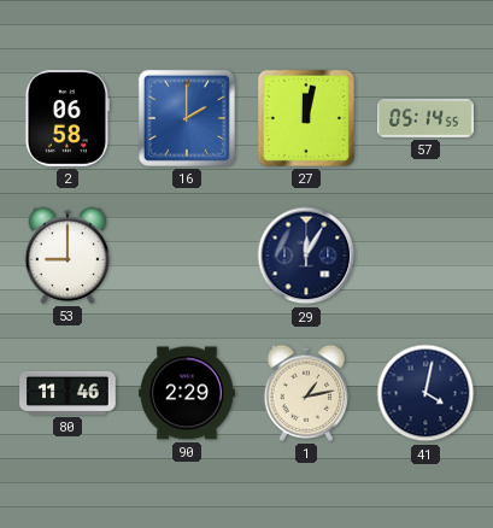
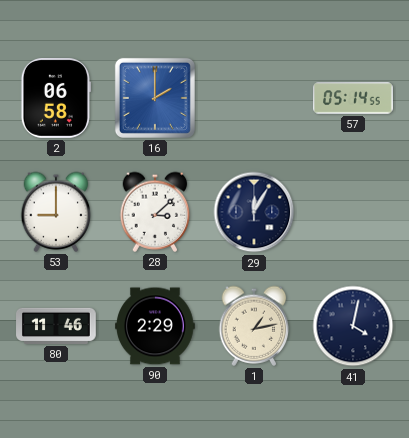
27: 12:02 -> none
28: none -> 3:08
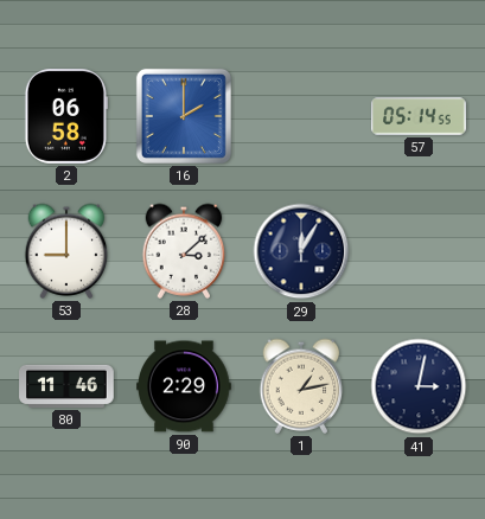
41: 4:02 -> 3:02
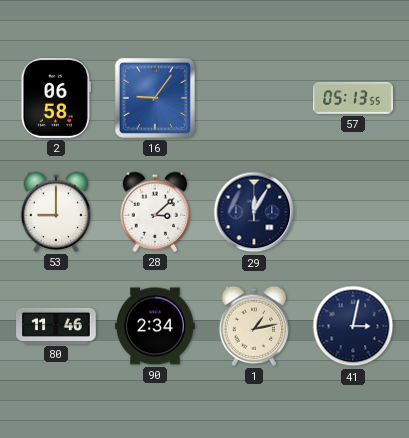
16: 2:00 -> 9:06
57: 05:14 -> 05:13
90: 2:29 -> 2:34
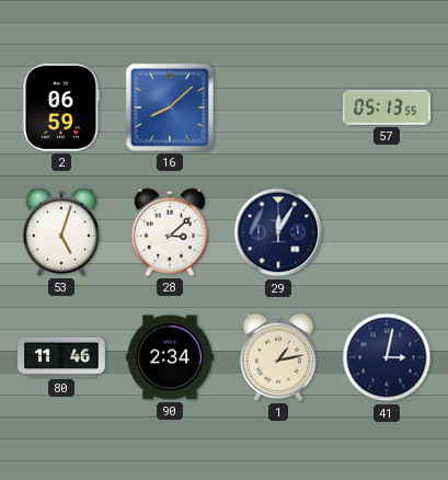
2: 06:58 -> 06:59
16: 9:06 -> 8:08
53: 9:00 -> 5:03
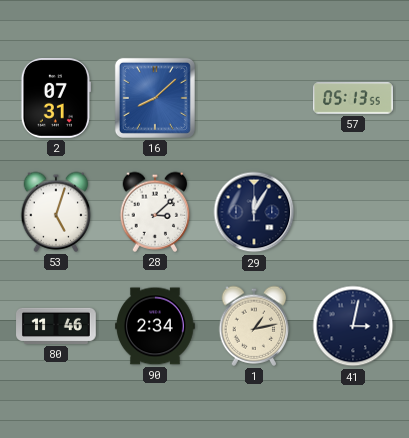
2: 06:59 -> 07:31
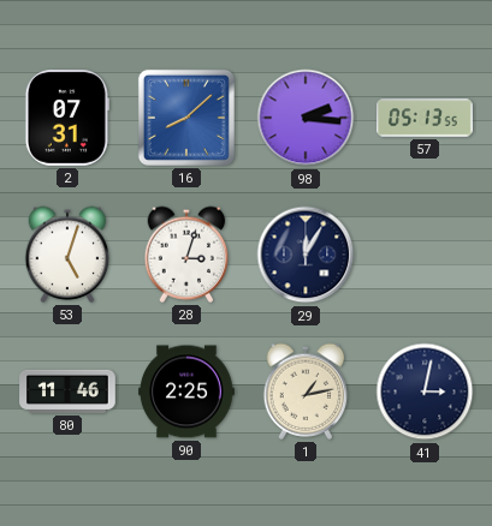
98: none -> 2:16
28: 3:08 -> 3:03
90: 2:34 -> 2:25
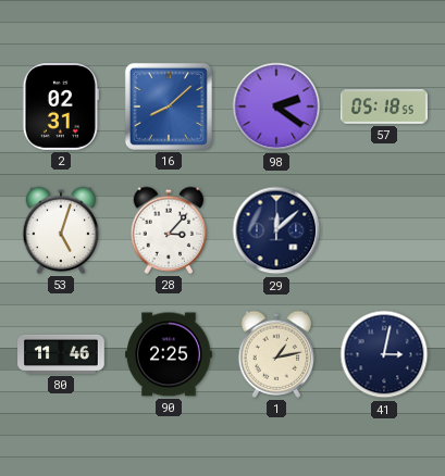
2: 07:31 -> 02:31
98: 2:16 -> 2:21
57: 05:13 -> 05:18
28: 3:03 -> 3:07
29: 12:05 -> 12:08
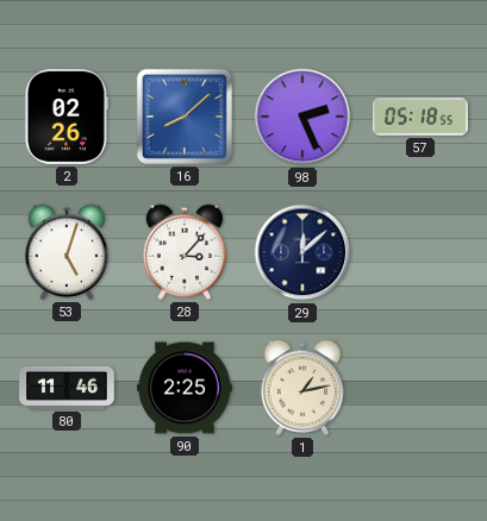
2: 02:31 -> 02:26
98: 2:21 -> 2:26
41: 3:02 -> none
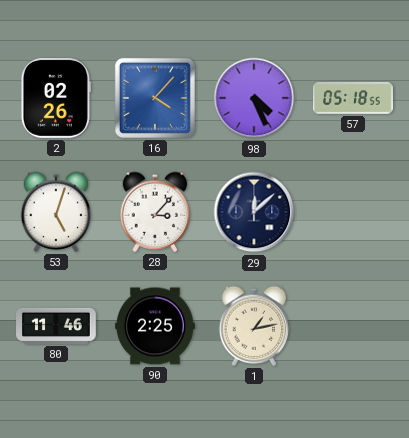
16: 8:08 -> 4:07
98: 2:26 -> 4:26
